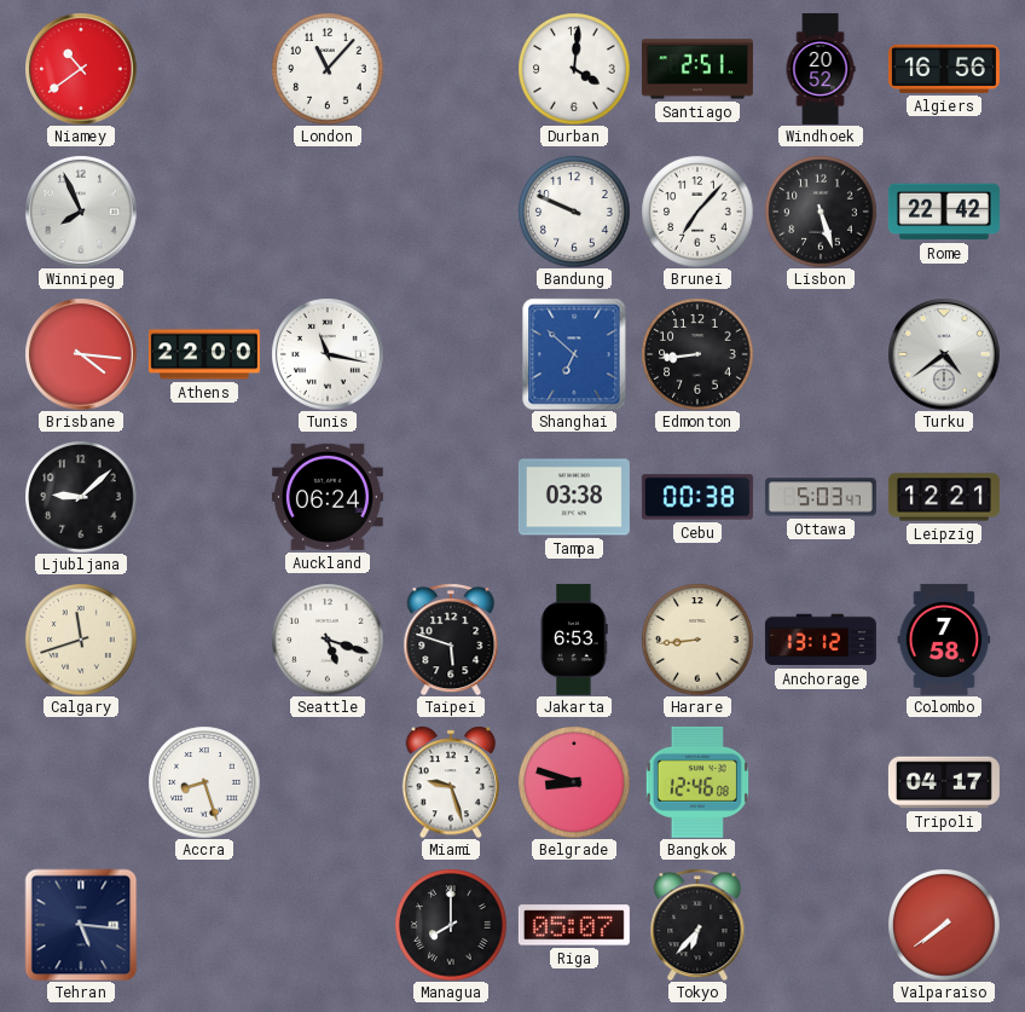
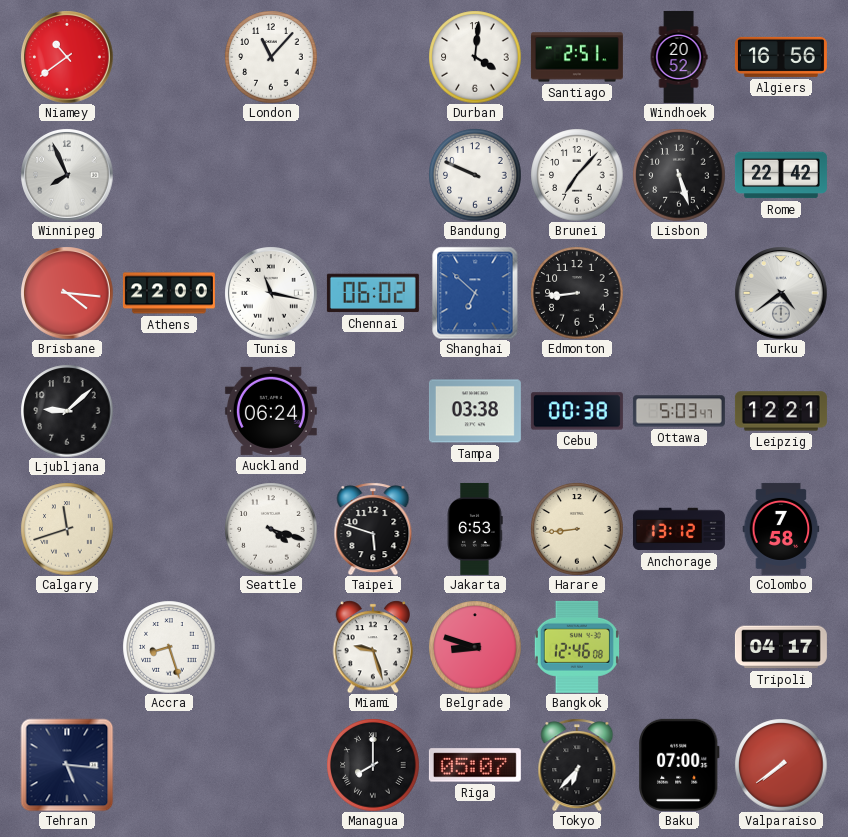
Chennai: none -> 06:02
Seattle: 5:18 -> 4:18
Baku: none -> 07:00
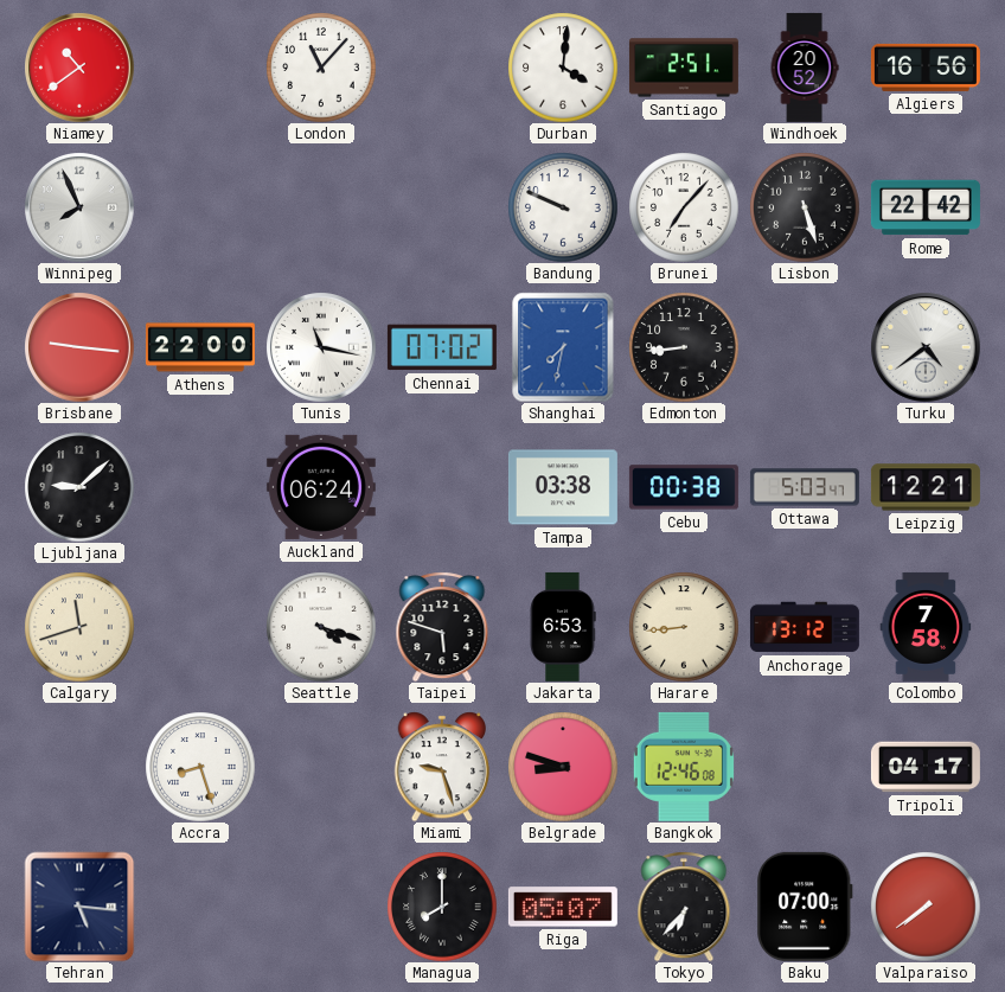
Brisbane: 4:16 -> 9:16
Chennai: 06:02 -> 07:02
Shanghai: 6:52 -> 7:32
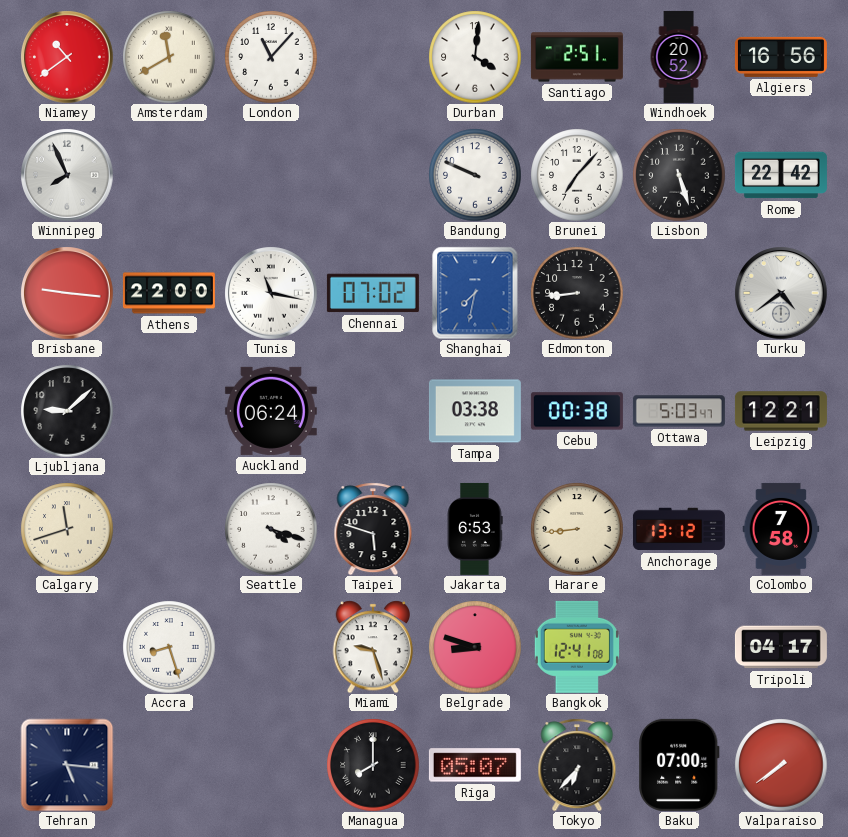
Amsterdam: none -> 11:40
Bangkok: 12:46 -> 12:41
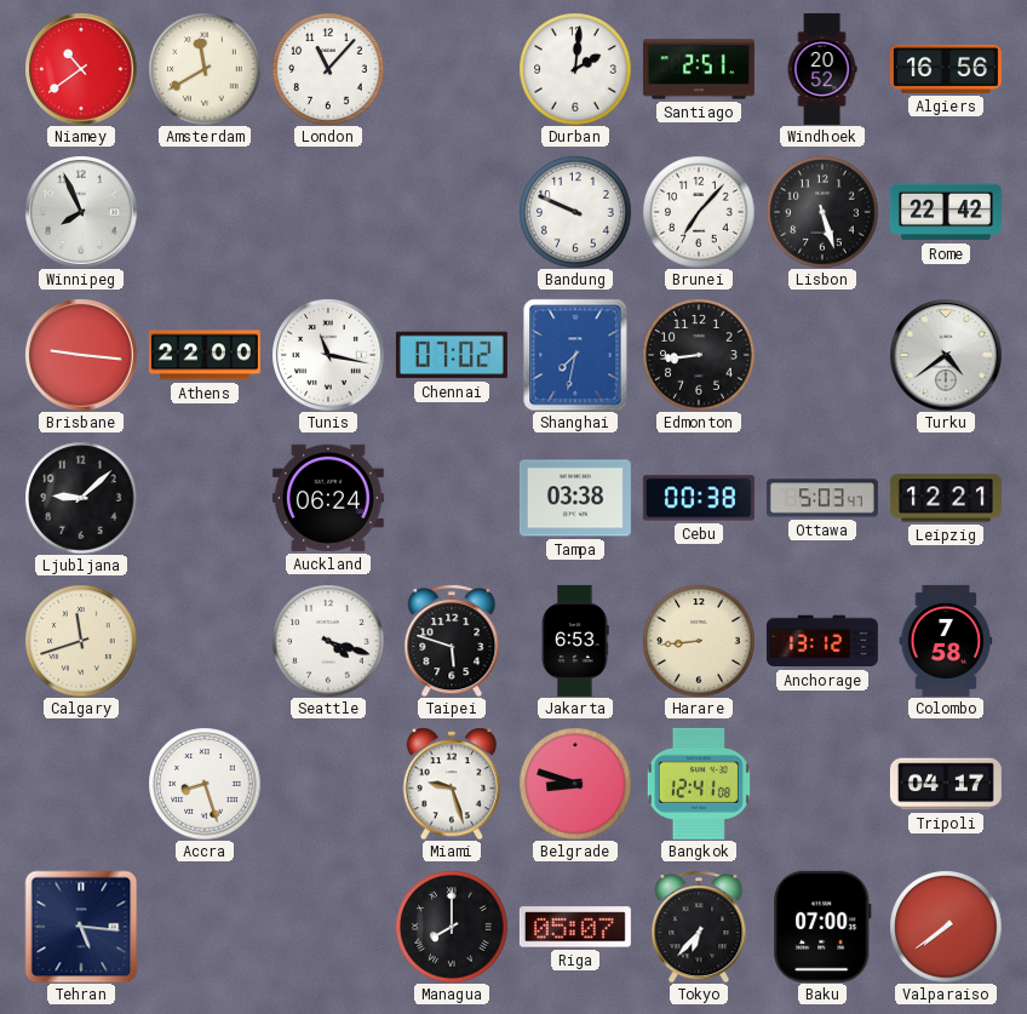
Durban: 4:01 -> 2:01
